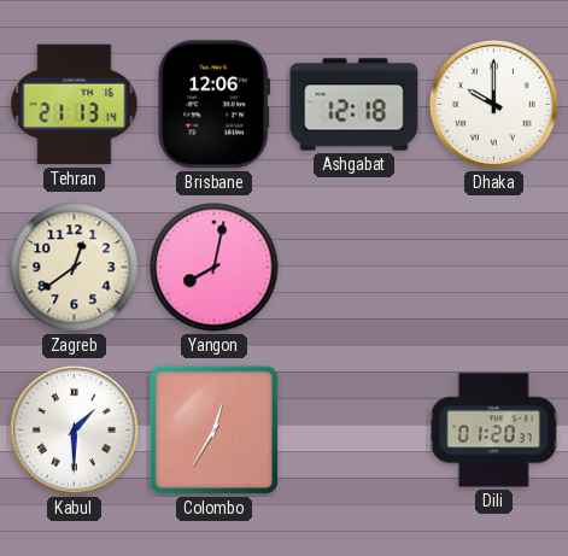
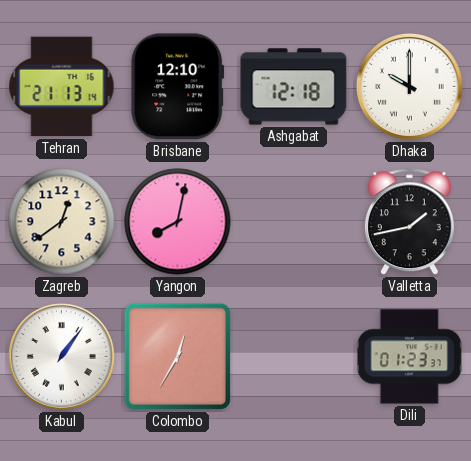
Brisbane: 12:06 -> 12:10
Valletta: none -> 1:43
Kabul: 1:30 -> 1:06
Dili: 01:20 -> 01:23
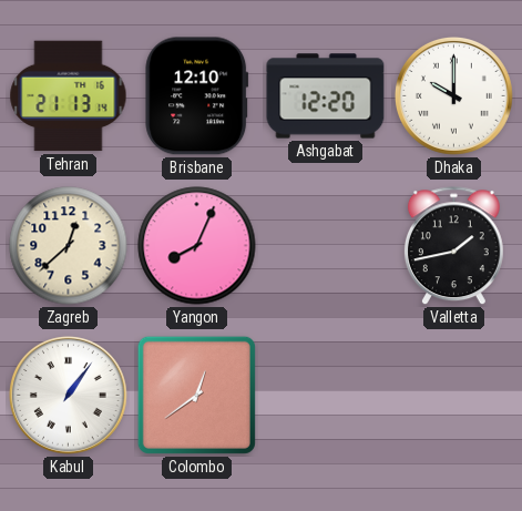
Ashgabat: 12:18 -> 12:20
Zagreb: 12:39 -> 12:38
Yangon: 8:02 -> 8:04
Colombo: 12:35 -> 12:39
Dili: 01:23 -> none
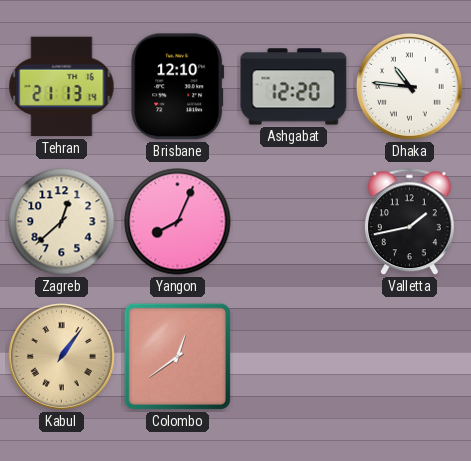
Dhaka: 10:00 -> 10:46
Kabul dial: white -> champagne
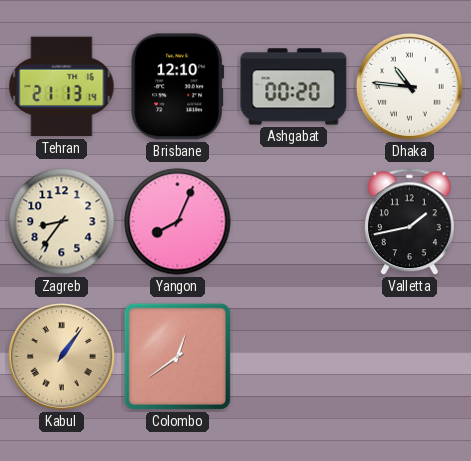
Ashgabat: 12:20 -> 00:20
Zagreb: 12:38 -> 8:36
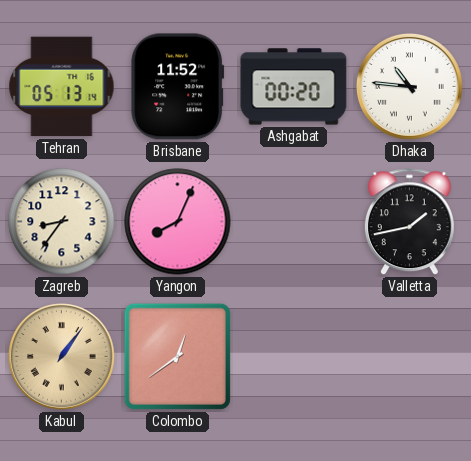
Tehran: 21:13 -> 05:13
Brisbane: 12:10 -> 11:52
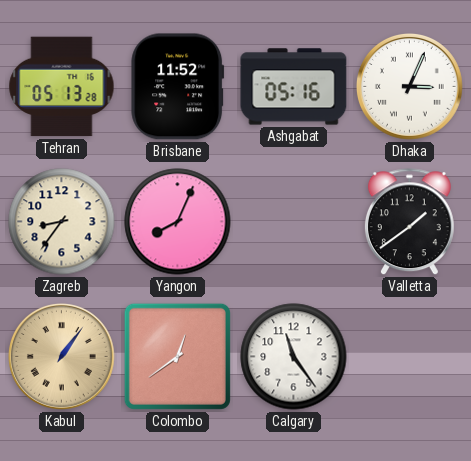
Tehran: 05:13:14 -> 05:13:28
Ashgabat: 00:20 -> 05:16
Dhaka: 10:46 -> 3:04
Valletta: 1:43 -> 1:39
Calgary: none -> 11:24
